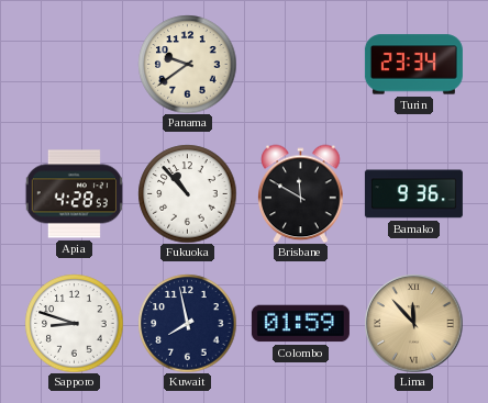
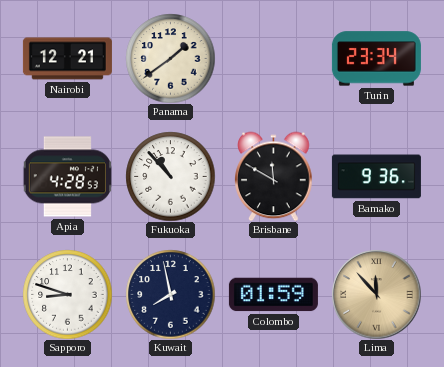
Nairobi: none -> 12:21
Panama: 9:39 -> 1:39
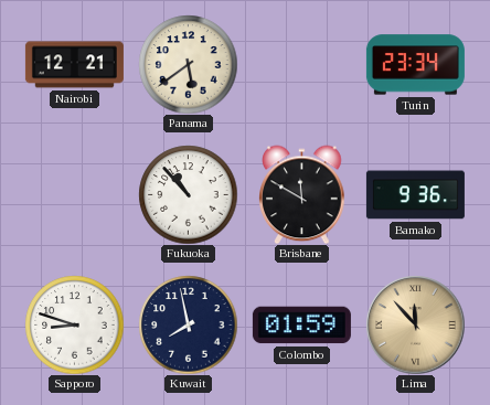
Panama: 1:39 -> 5:39
Apia: 4:28 -> none
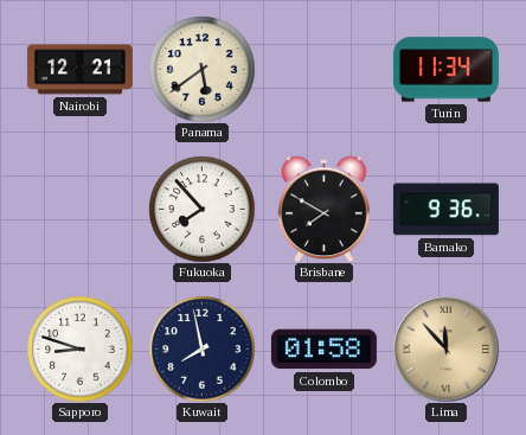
Turin: 23:34 -> 11:34
Fukuoka: 10:53 -> 7:53
Brisbane: 11:50 -> 7:50
Colombo: 01:59 -> 01:58
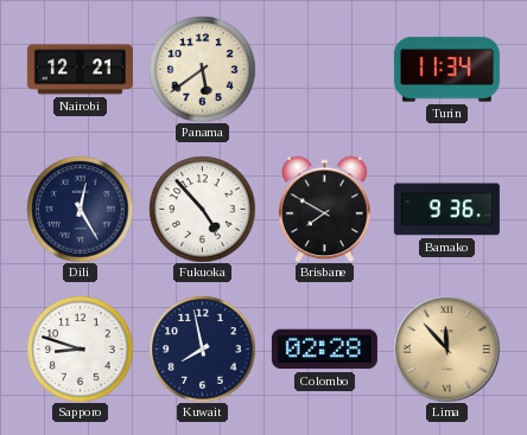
Dili: none -> 12:25
Fukuoka: 7:53 -> 4:53
Colombo: 01:58 -> 02:28
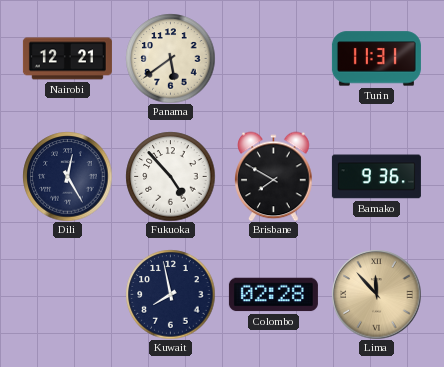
Turin: 11:34 -> 11:31
Sapporo: 8:48 -> none
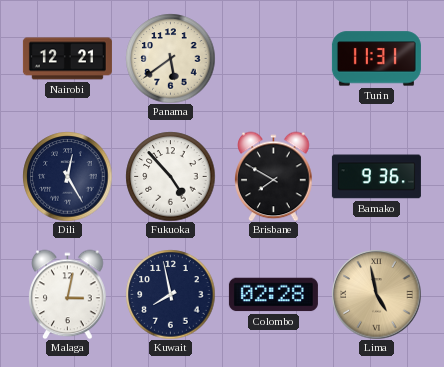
Malaga: none -> 3:02
Lima: 11:53 -> 4:58
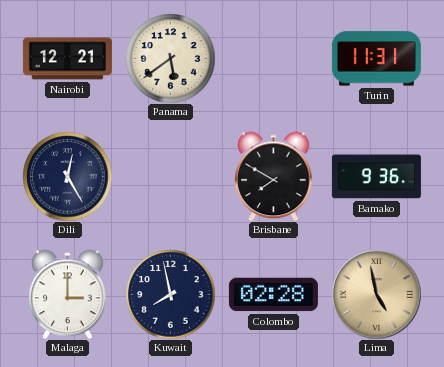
Fukuoka: 4:53 -> none
Malaga: 3:02 -> 3:00
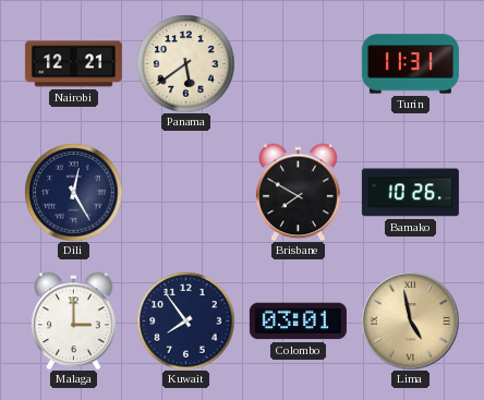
Bamako: 9:36 -> 10:26
Kuwait: 7:58 -> 7:54
Colombo: 02:28 -> 03:01
